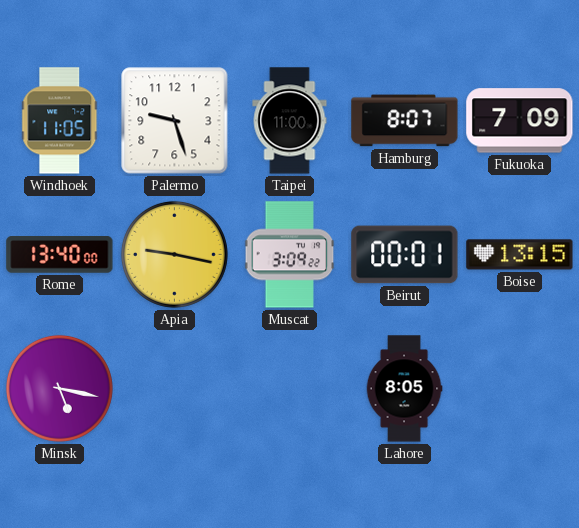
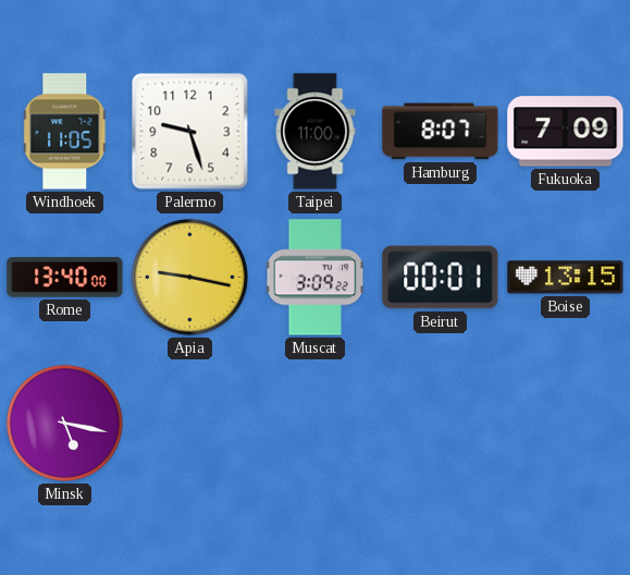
Lahore: 8:05 -> none
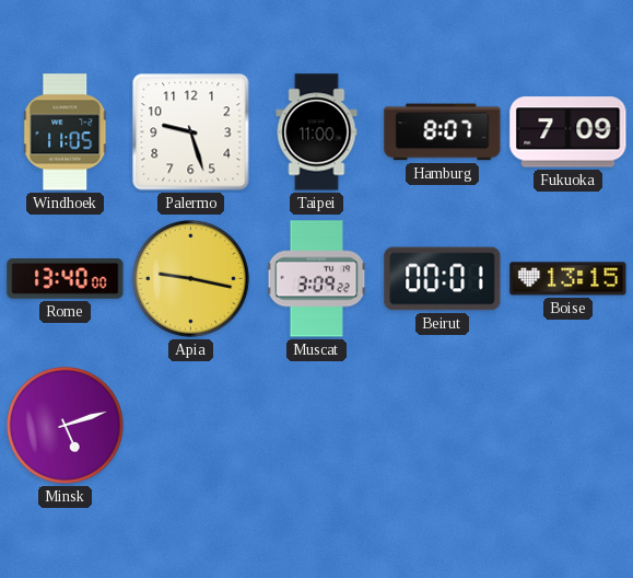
Minsk: 5:17 -> 5:12
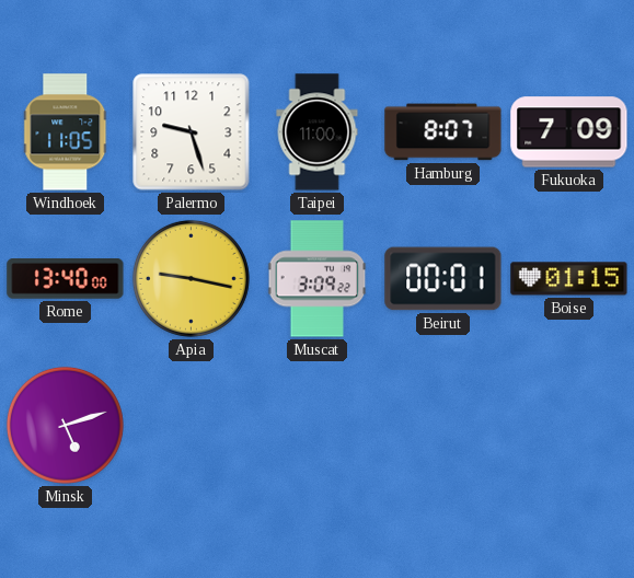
Boise: 13:15 -> 01:15
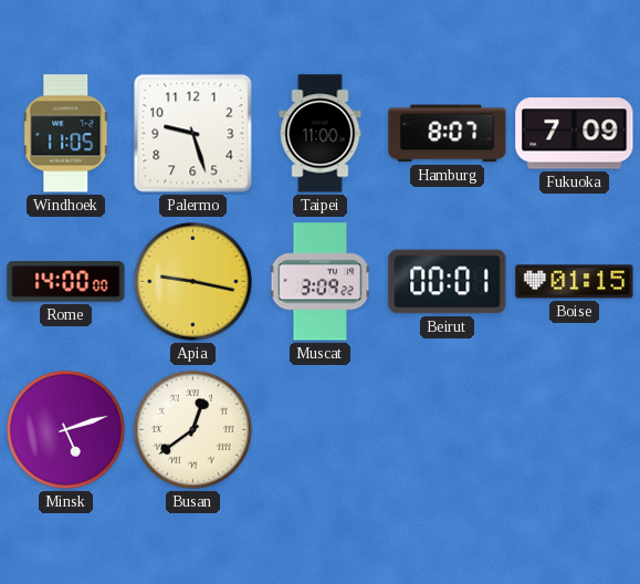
Rome: 13:40 -> 14:00
Busan: none -> 12:39
